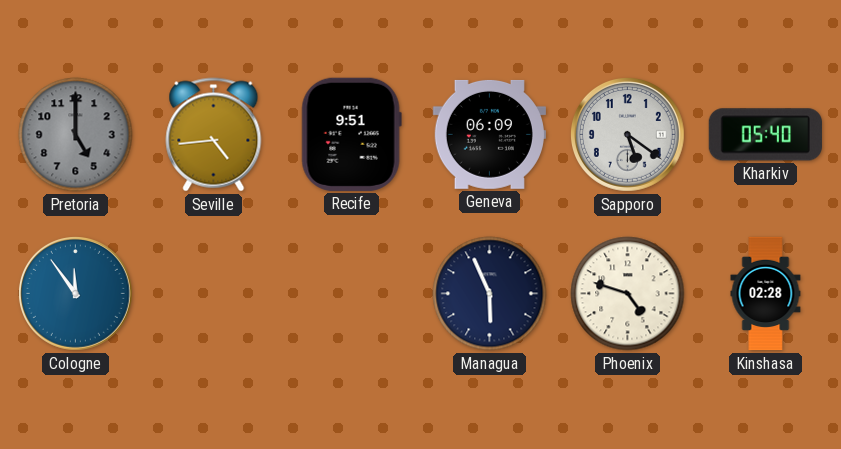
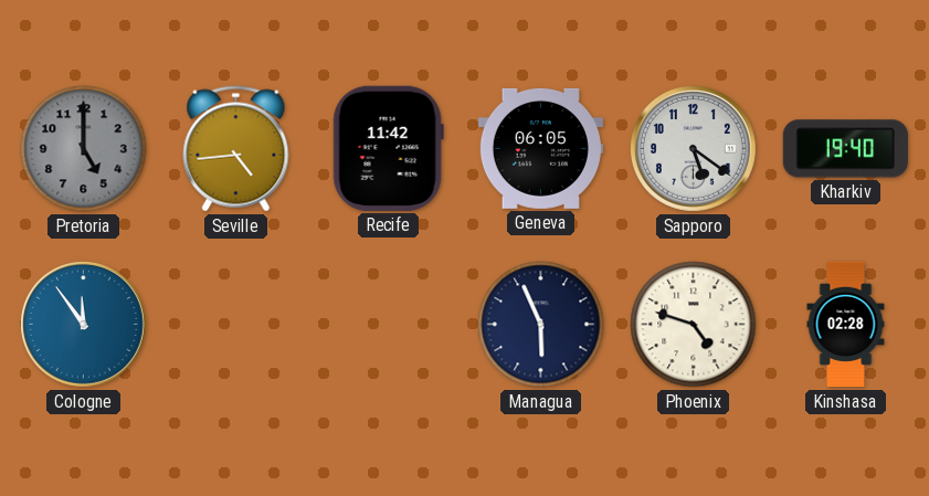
Recife: 9:51 -> 11:42
Geneva: 06:09 -> 06:05
Kharkiv: 05:40 -> 19:40
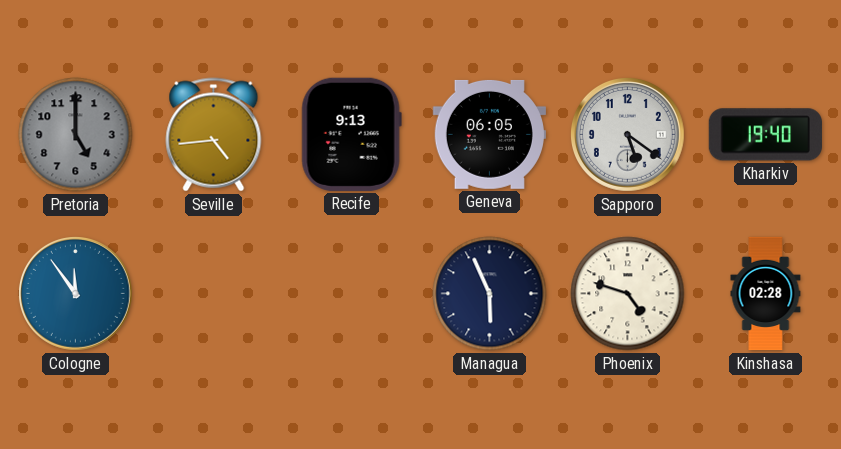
Recife: 11:42 -> 9:13
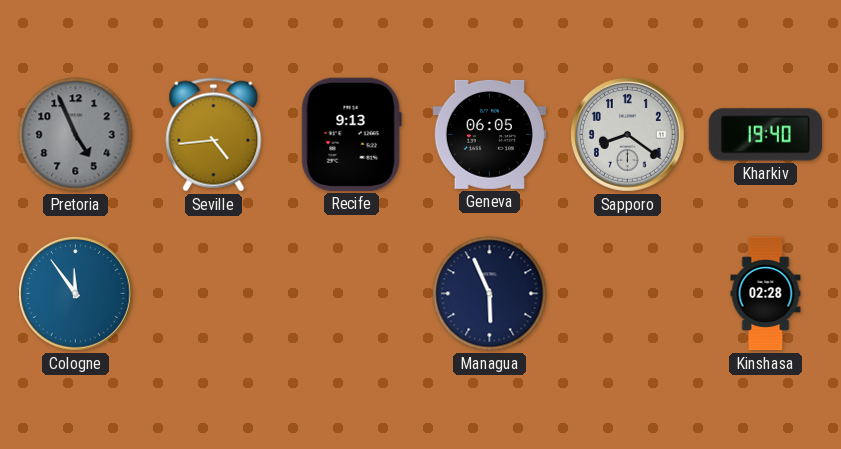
Pretoria: 5:00 -> 4:56
Sapporo: 5:21 -> 8:21
Phoenix: 4:48 -> none
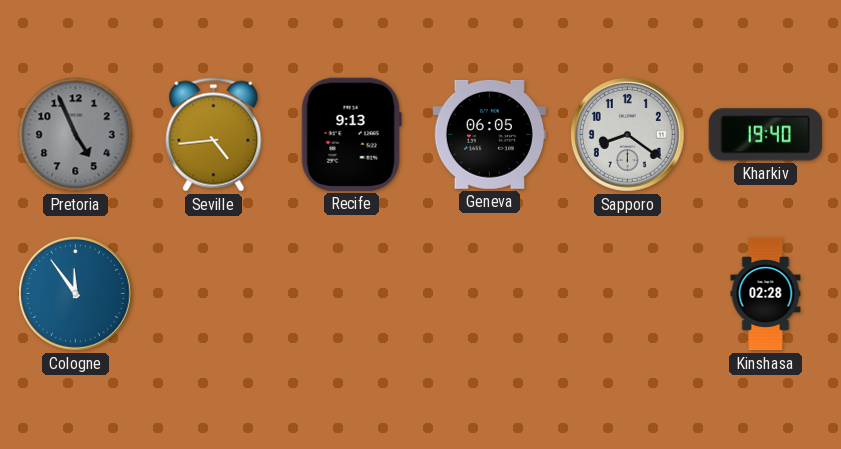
Managua: 5:56 -> none
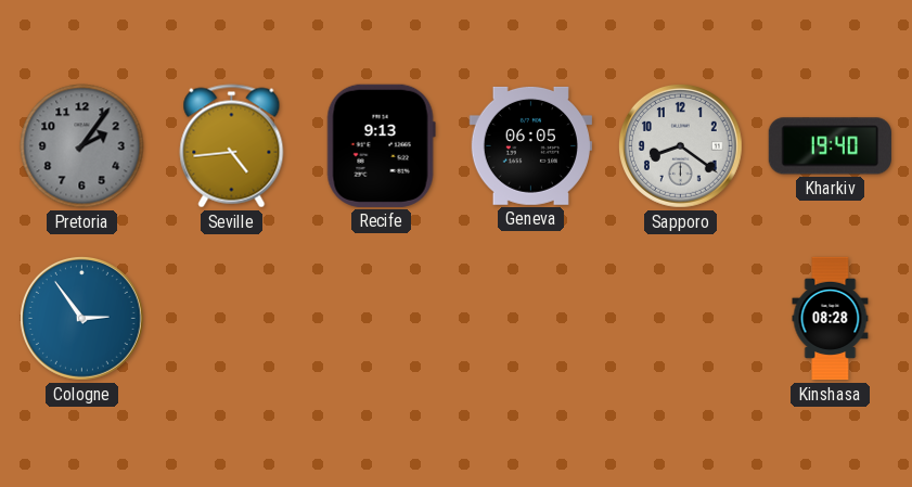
Pretoria: 4:56 -> 2:06
Cologne: 11:54 -> 2:54
Kinshasa: 02:28 -> 08:28
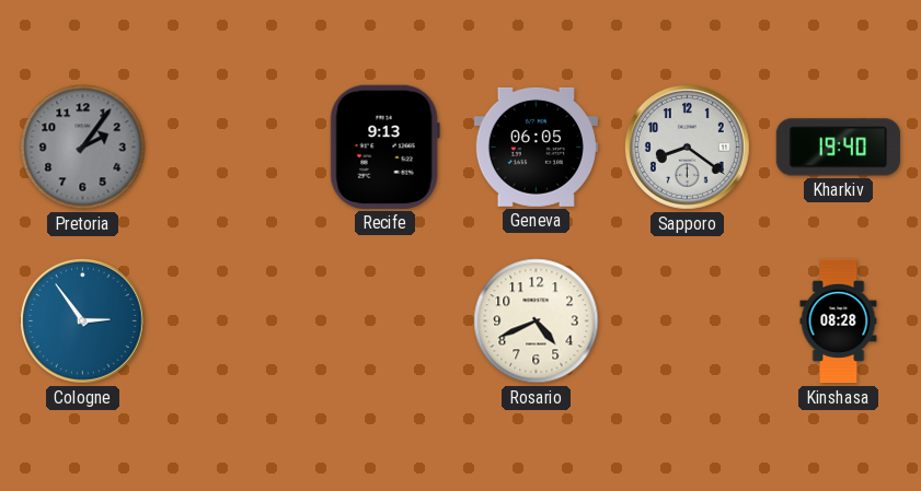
Seville: 4:44 -> none
Rosario: none -> 4:41
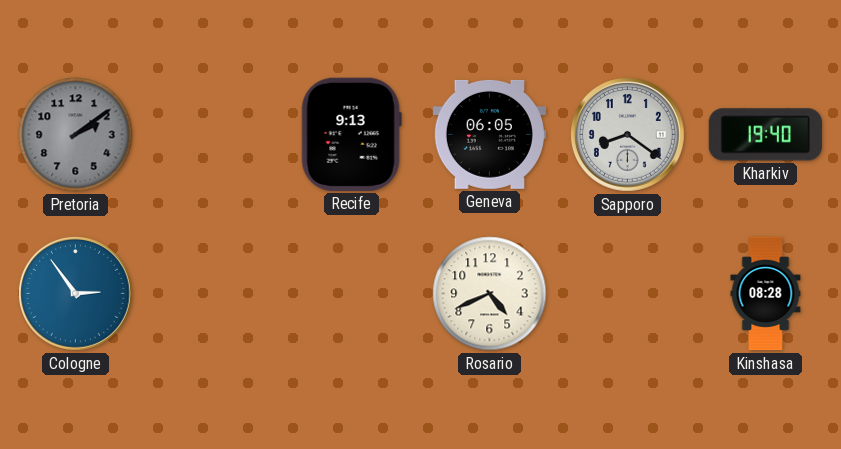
Pretoria: 2:06 -> 2:09
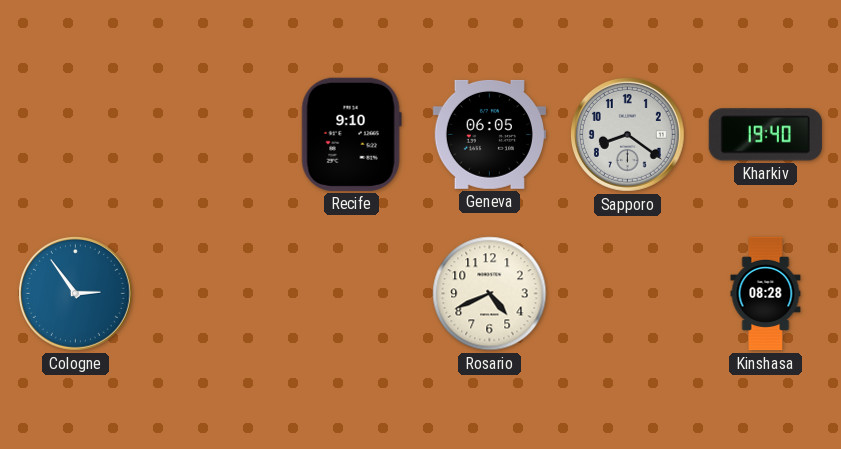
Pretoria: 2:09 -> none
Recife: 9:13 -> 9:10
